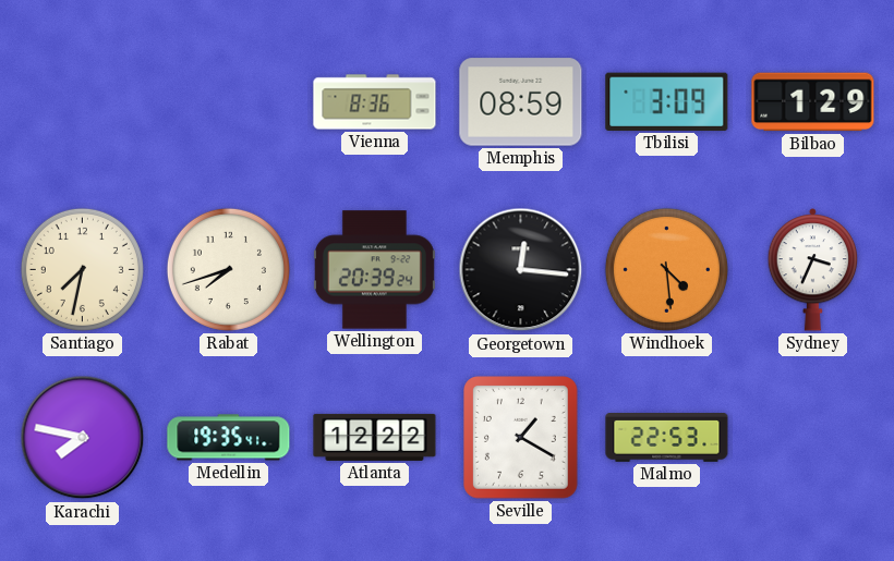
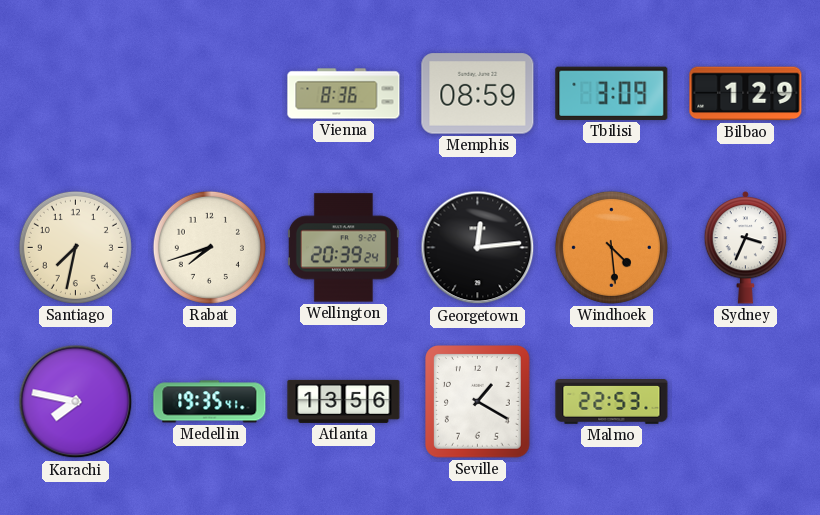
Georgetown: 12:16 -> 12:14
Atlanta: 12:22 -> 13:56
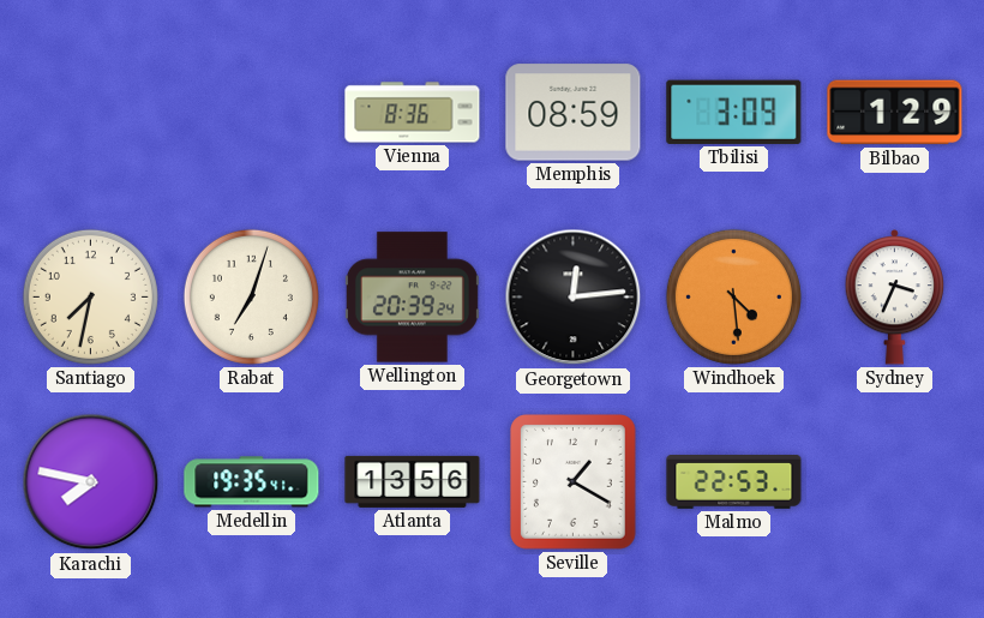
Rabat: 7:42 -> 7:03
